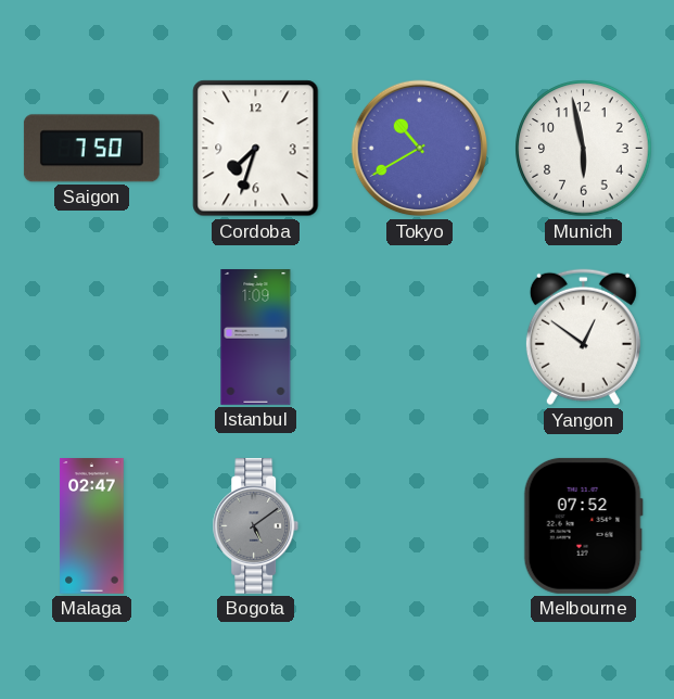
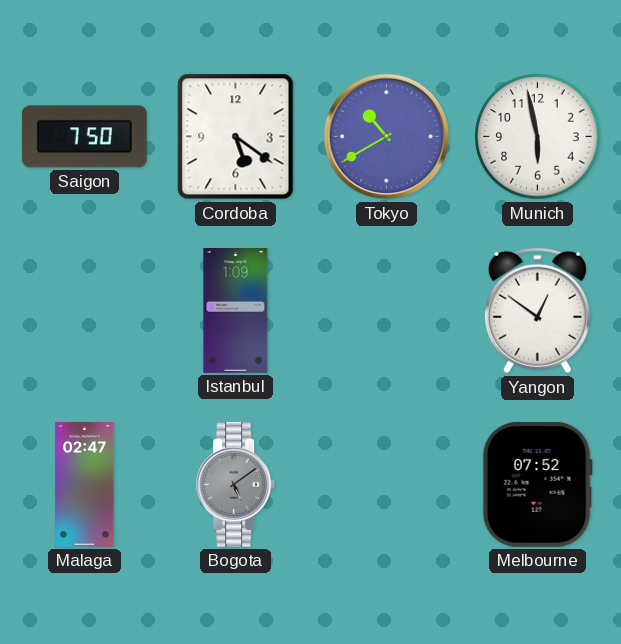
Cordoba: 7:33 -> 5:21
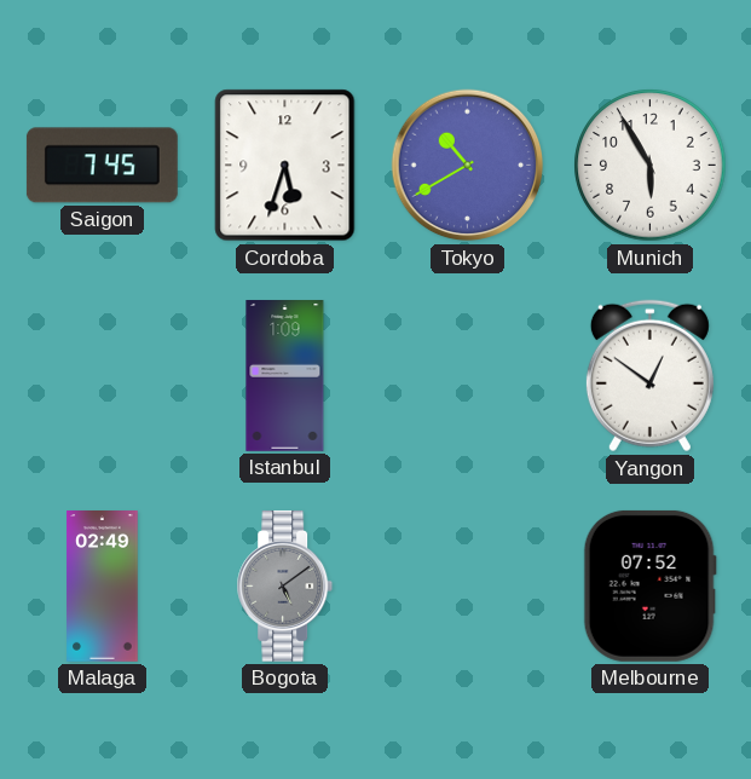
Saigon: 7:50 -> 7:45
Cordoba: 5:21 -> 5:33
Munich: 5:58 -> 5:55
Malaga: 02:47 -> 02:49
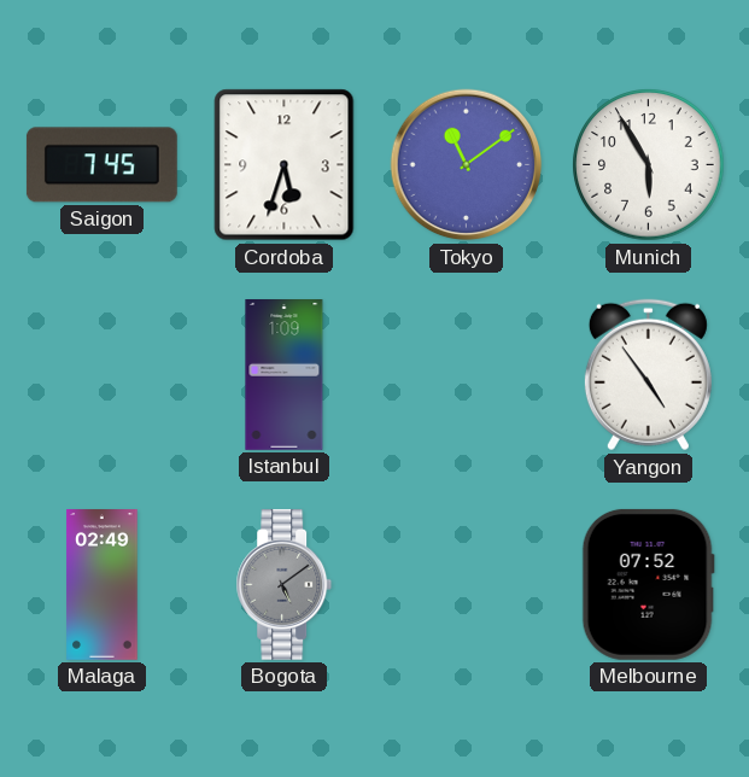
Tokyo: 10:40 -> 11:09
Yangon: 12:51 -> 4:54
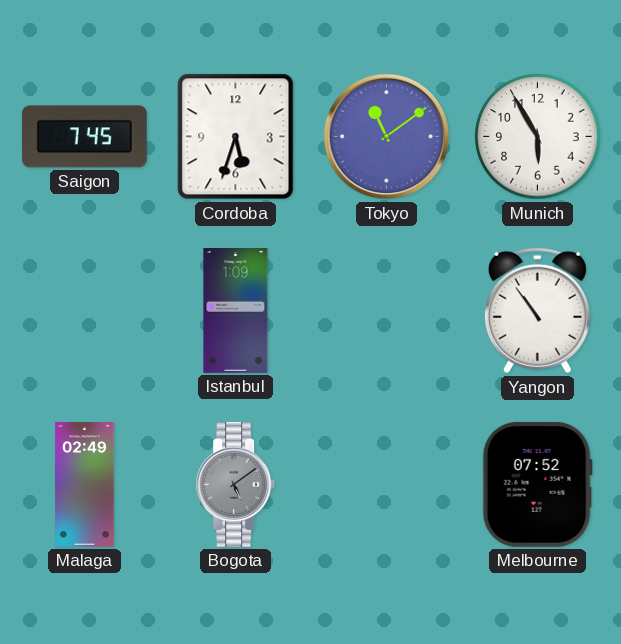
Yangon: 4:54 -> 10:54
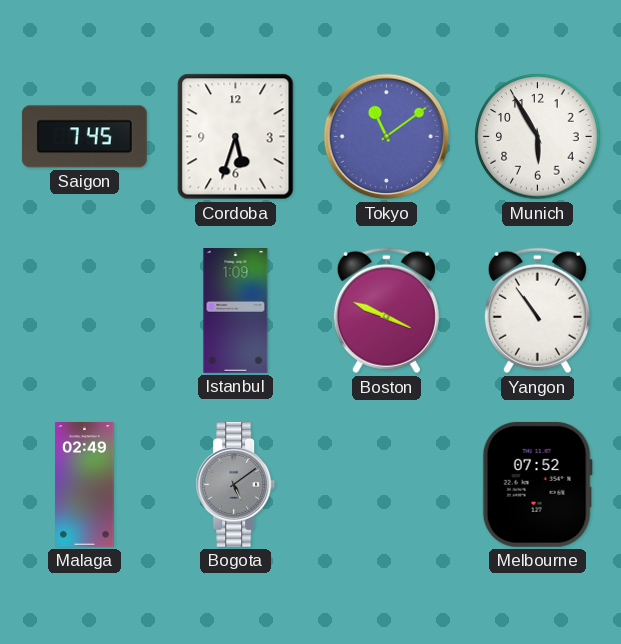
Boston: none -> 3:49
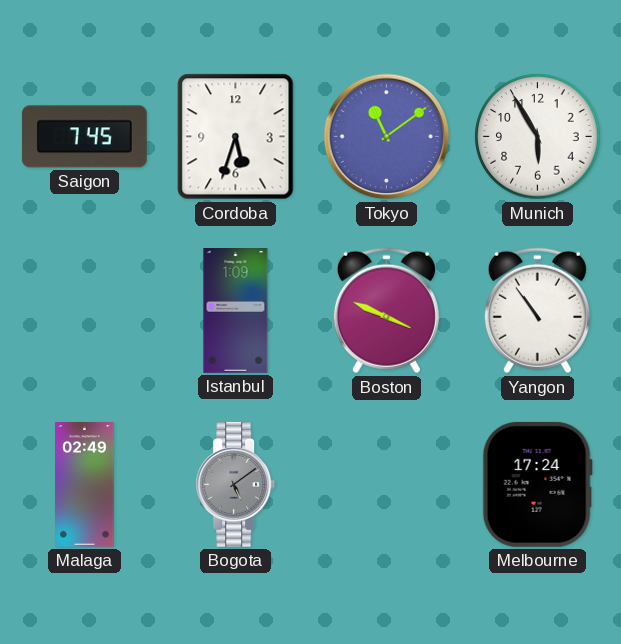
Melbourne: 07:52 -> 17:24
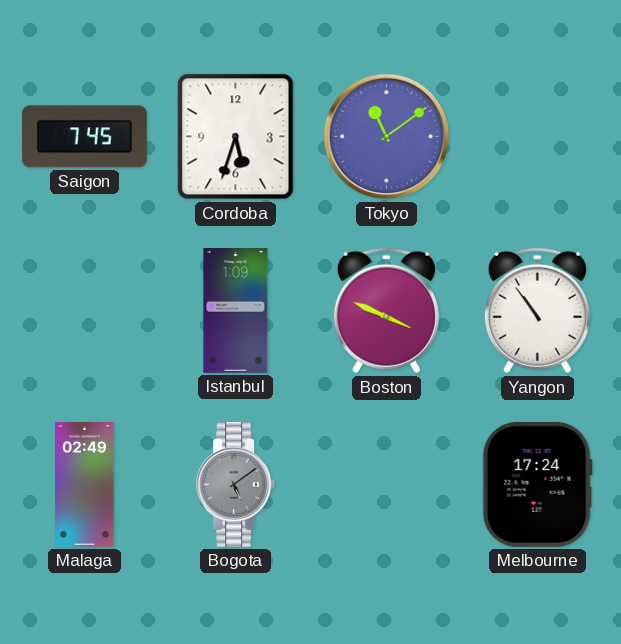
Munich: 5:55 -> none
